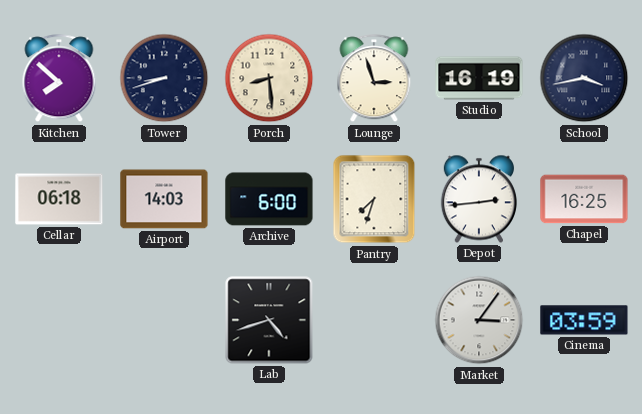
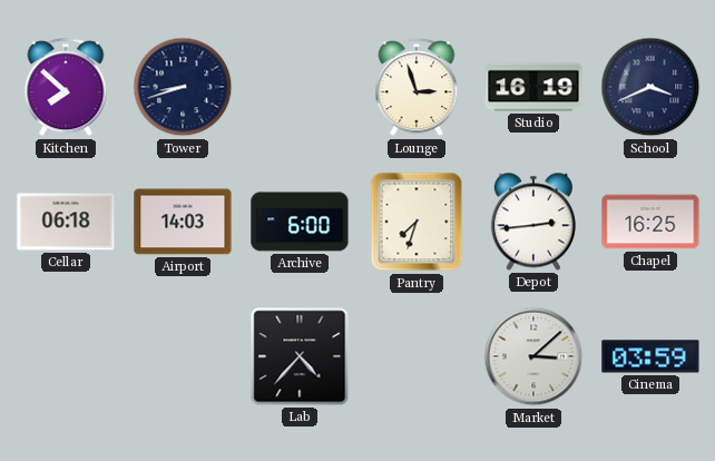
Porch: 8:29 -> none
School: 3:43 -> 3:41
Lab: 4:42 -> 4:37
Market: 3:06 -> 3:08
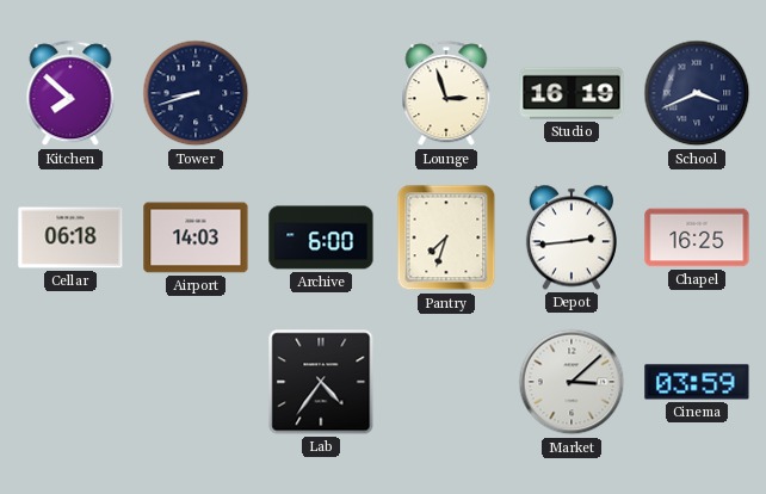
Lab: 4:37 -> 4:36
